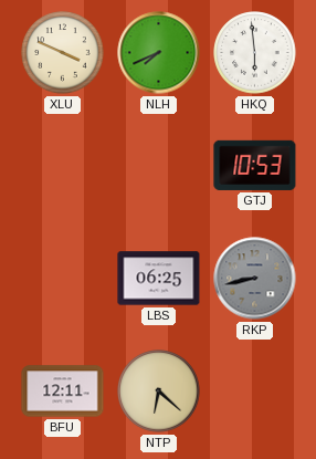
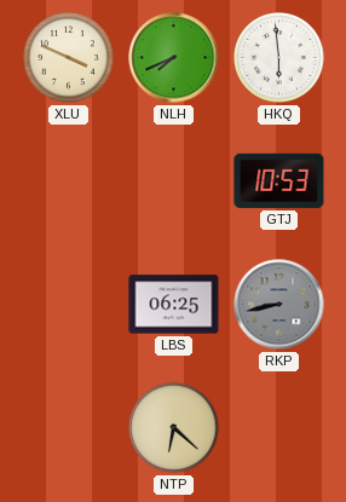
BFU: 12:11 -> none
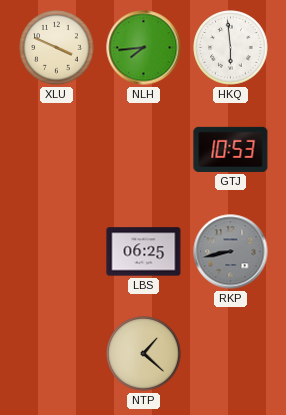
NLH: 7:41 -> 7:44
NTP: 6:22 -> 1:22
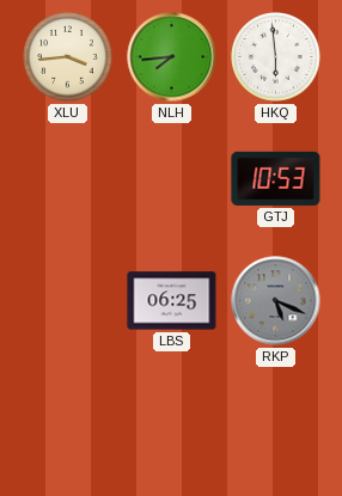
XLU: 3:49 -> 3:44
RKP: 8:43 -> 5:19
NTP: 1:22 -> none
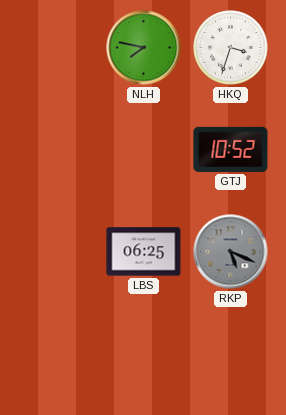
XLU: 3:44 -> none
NLH: 7:44 -> 7:47
HKQ: 5:59 -> 3:33
GTJ: 10:53 -> 10:52
